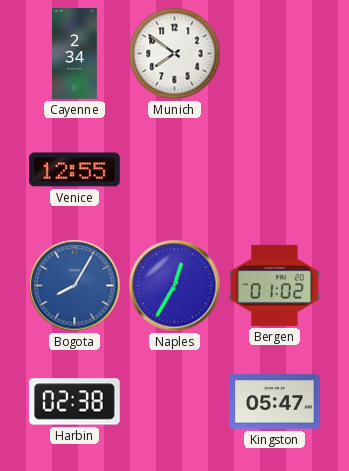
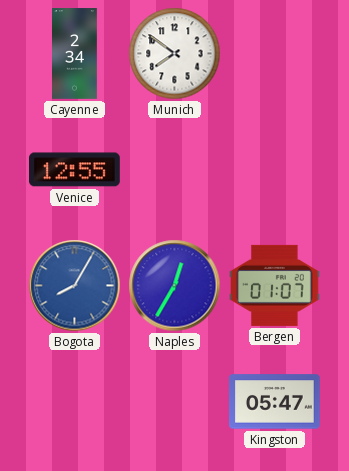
Bergen: 01:02 -> 01:07
Harbin: 02:38 -> none
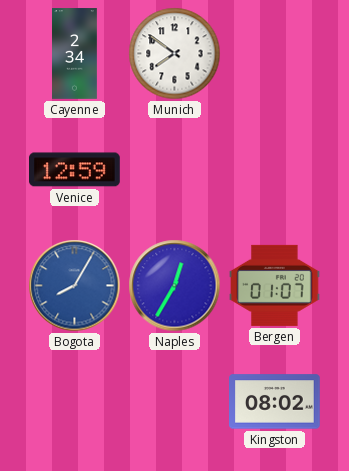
Venice: 12:55 -> 12:59
Kingston: 05:47 -> 08:02
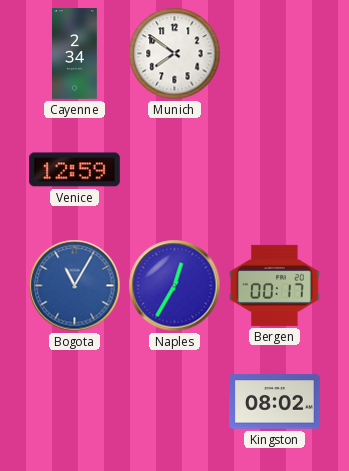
Bogota: 8:05 -> 11:05
Bergen: 01:07 -> 00:17
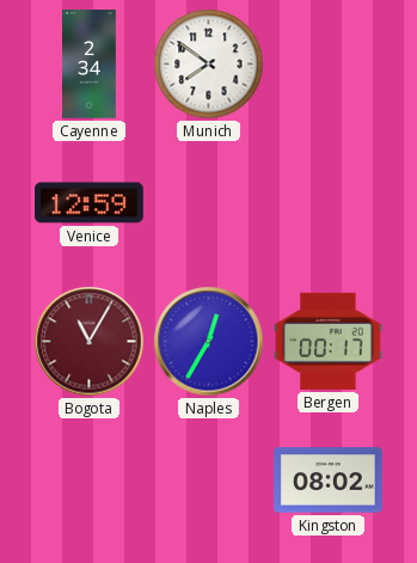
Bogota dial: blue -> burgundy
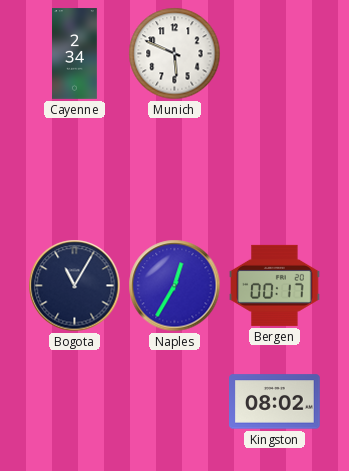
Munich: 7:51 -> 5:49
Venice: 12:59 -> none
Bogota dial: burgundy -> navy
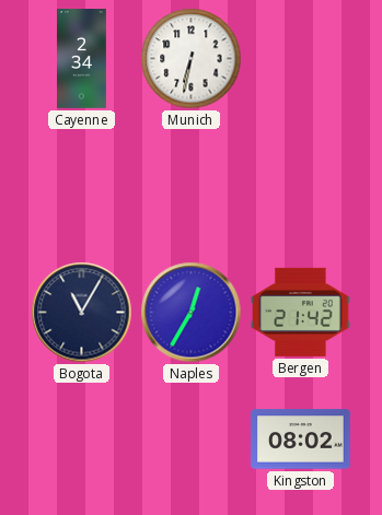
Munich: 5:49 -> 6:32
Bergen: 00:17 -> 21:42
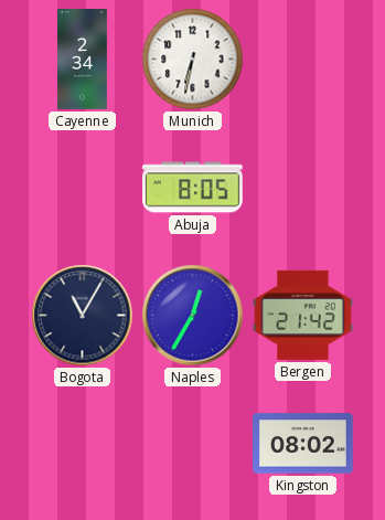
Abuja: none -> 8:05
